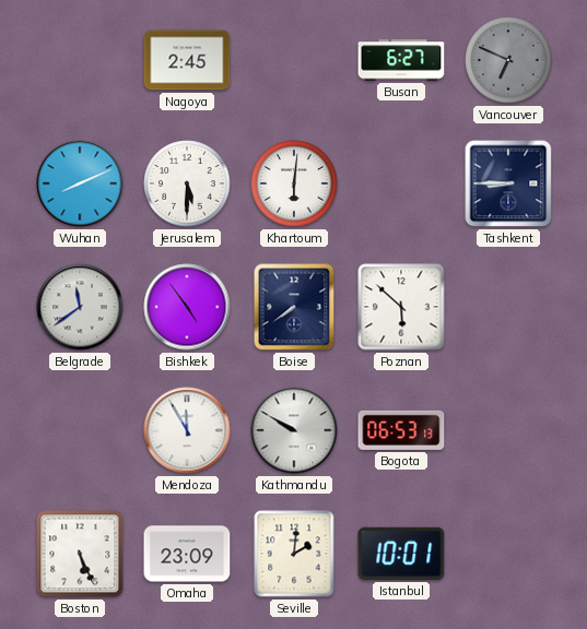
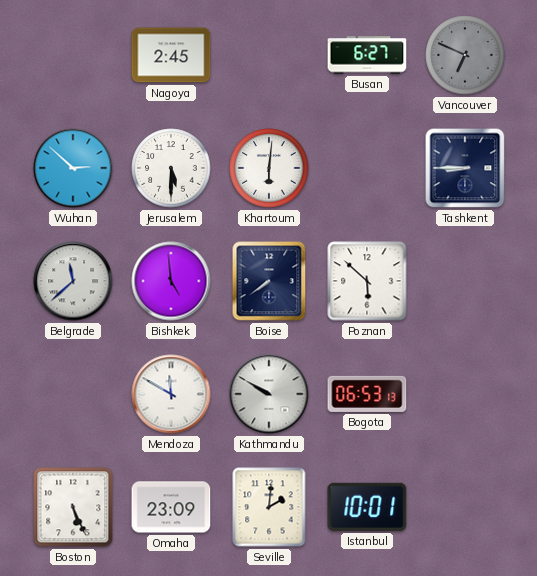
Wuhan: 8:11 -> 2:52
Belgrade: 11:39 -> 11:38
Bishkek: 4:54 -> 4:59
Mendoza: 11:55 -> 11:50
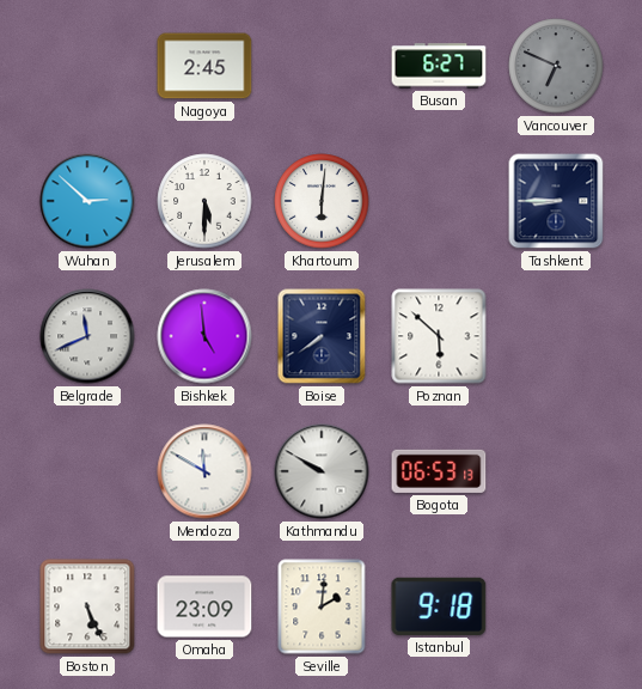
Belgrade: 11:38 -> 11:41
Istanbul: 10:01 -> 9:18
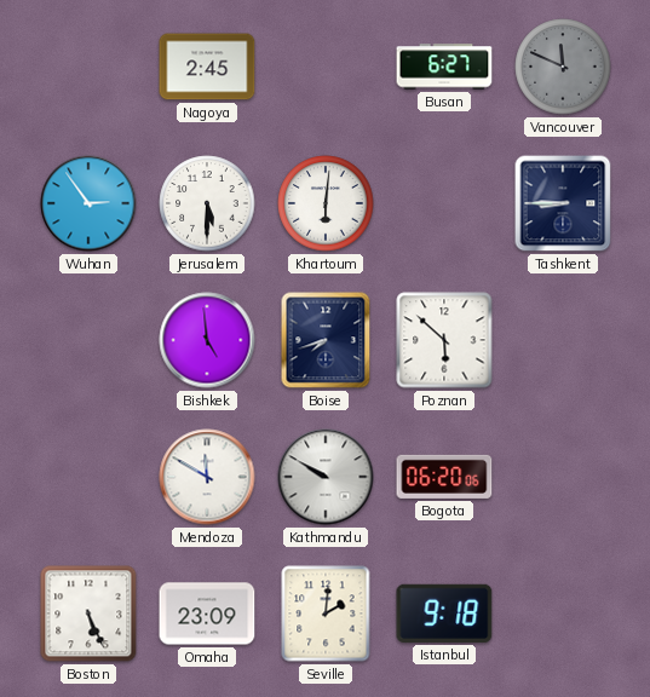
Vancouver: 6:49 -> 11:49
Wuhan: 2:52 -> 2:54
Belgrade: 11:41 -> none
Boise: 7:39 -> 7:42
Bogota: 06:53 -> 06:20
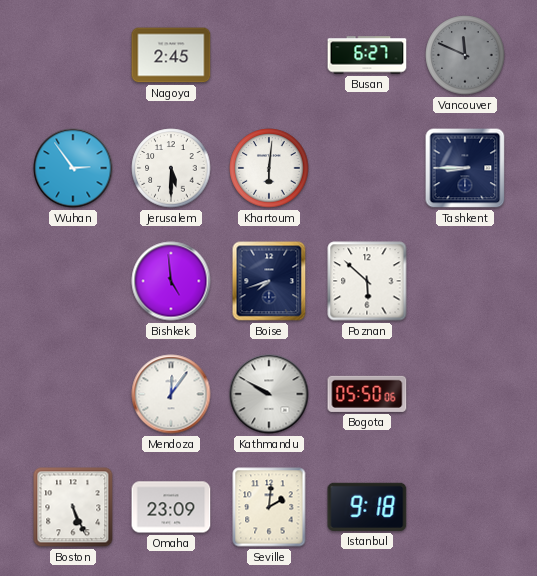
Mendoza: 11:50 -> 12:06
Bogota: 06:20 -> 05:50
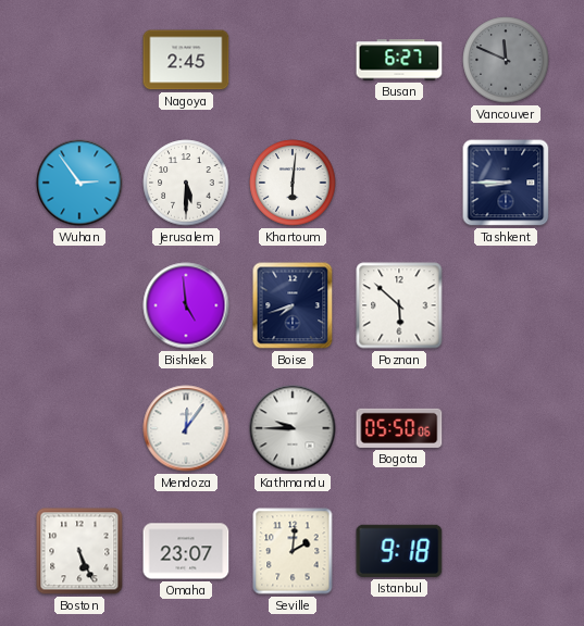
Kathmandu: 9:50 -> 9:45
Omaha: 23:09 -> 23:07
